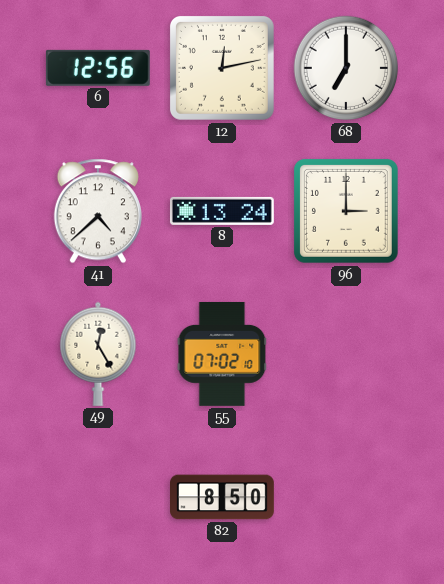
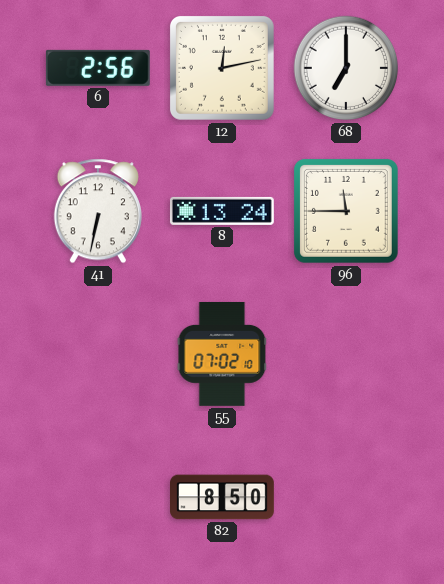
6: 12:56 -> 2:56
41: 4:38 -> 6:32
96: 3:00 -> 11:45
49: 12:25 -> none
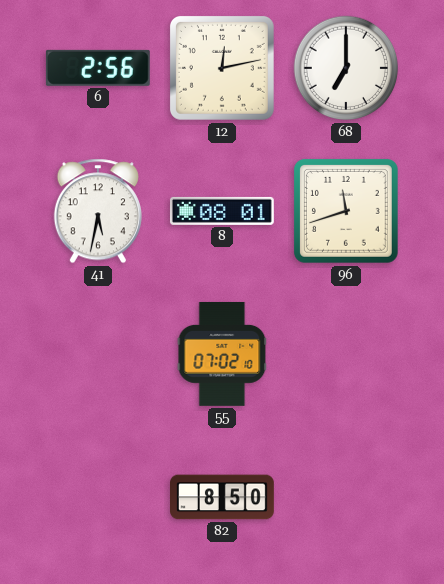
41: 6:32 -> 5:32
8: 13:24 -> 08:01
96: 11:45 -> 11:42
